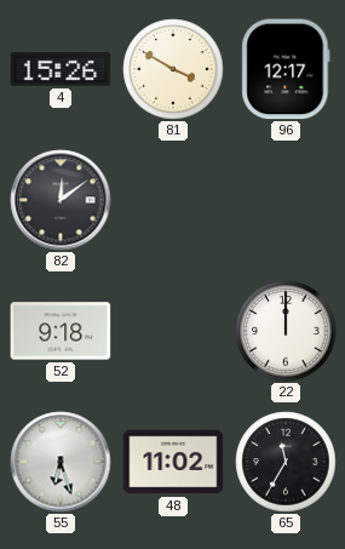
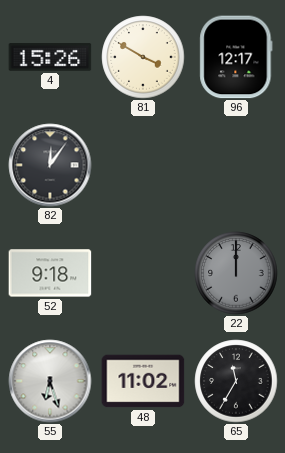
82: 12:09 -> 12:06
22 dial: white -> grey
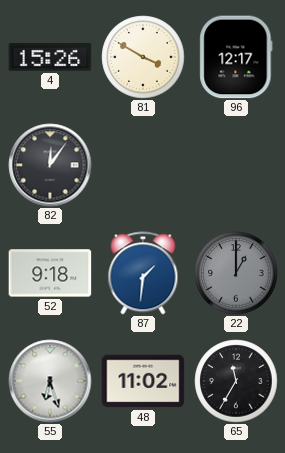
87: none -> 1:31
22: 12:00 -> 1:00
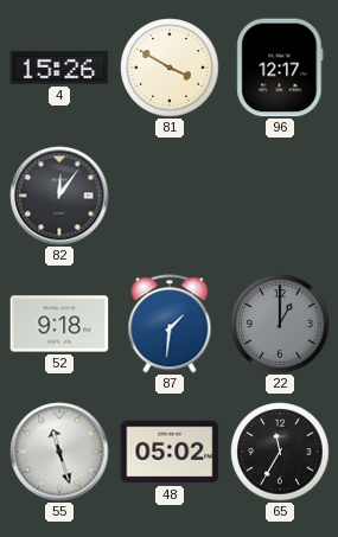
55: 6:27 -> 11:27
48: 11:02 -> 05:02
